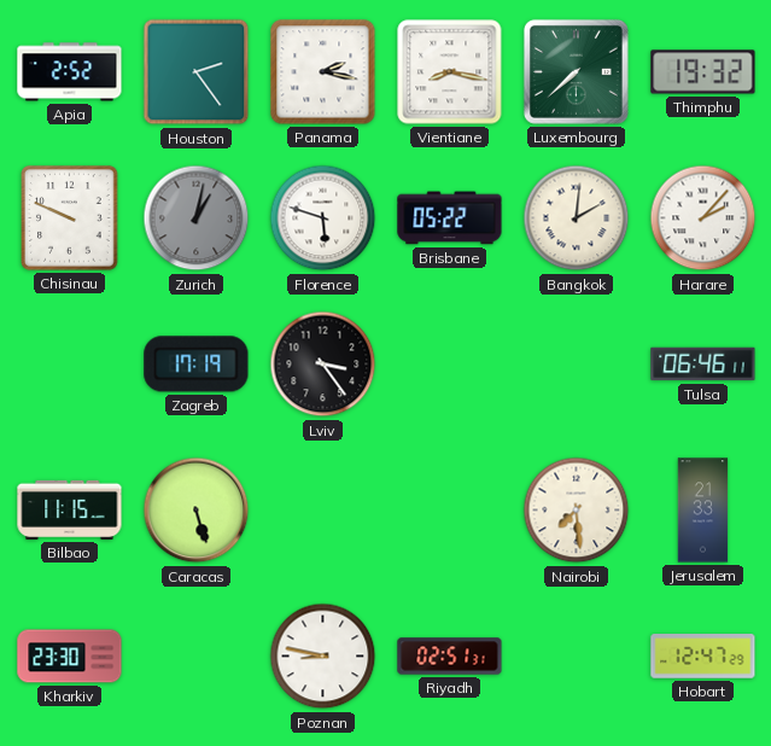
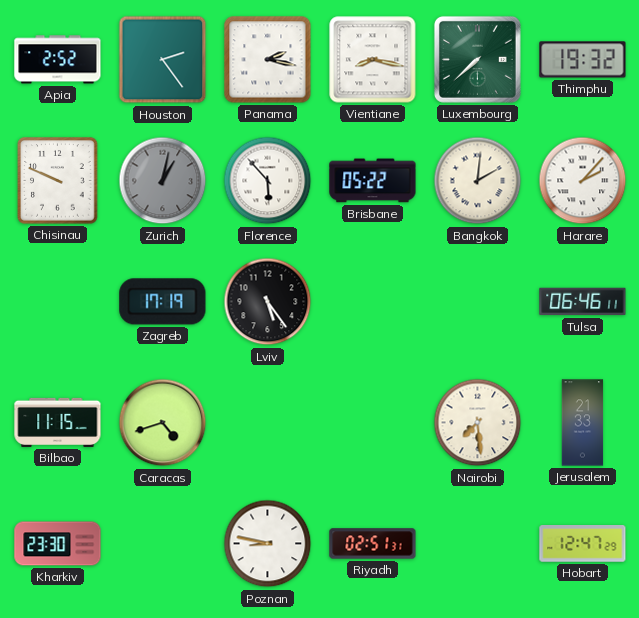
Florence: 5:48 -> 5:53
Lviv: 3:24 -> 5:24
Caracas: 5:27 -> 4:42
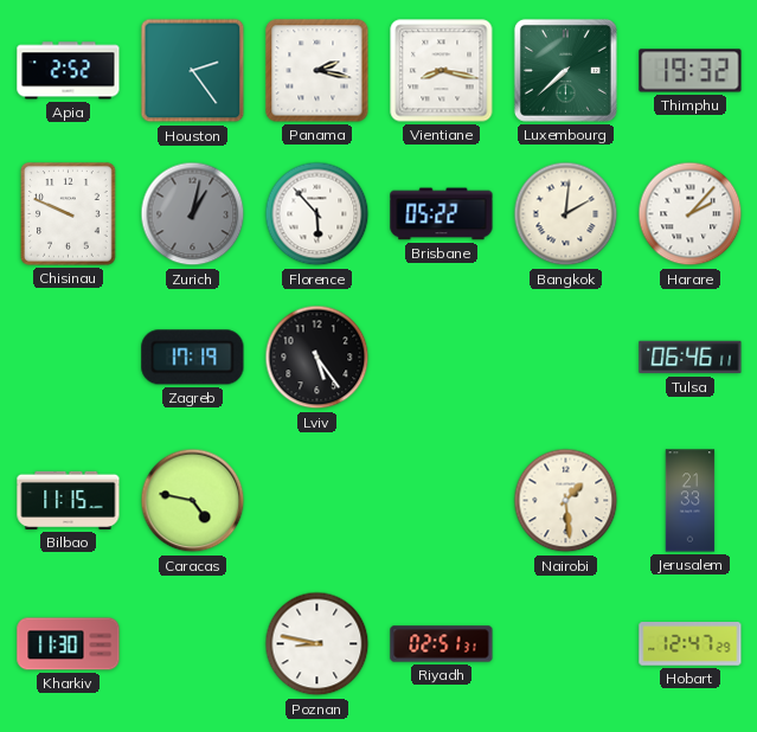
Caracas: 4:42 -> 4:47
Nairobi: 7:29 -> 1:29
Kharkiv: 23:30 -> 11:30
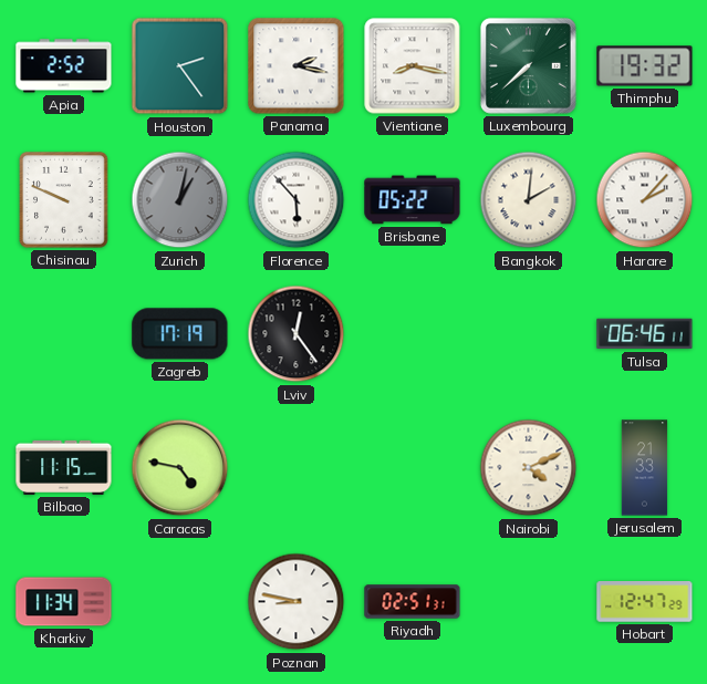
Lviv: 5:24 -> 12:24
Nairobi: 1:29 -> 4:11
Kharkiv: 11:30 -> 11:34
